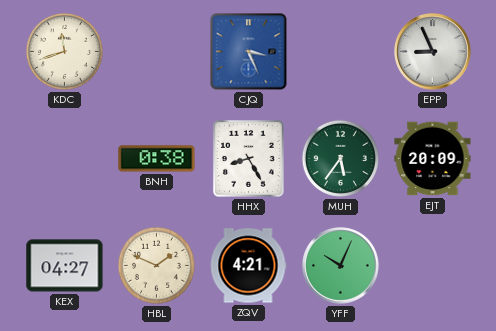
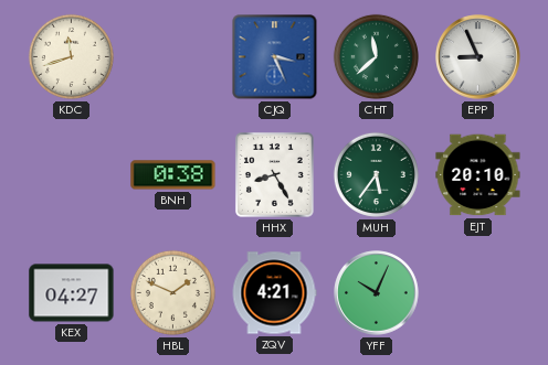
CHT: none -> 11:38
EJT: 20:09 -> 20:10
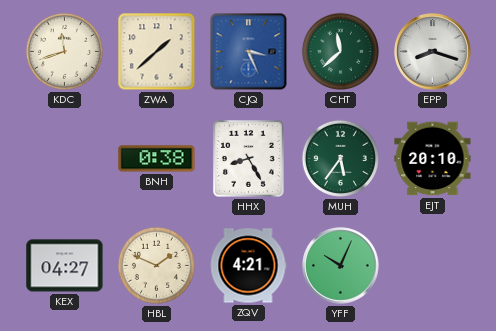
ZWA: none -> 1:38
EPP: 8:56 -> 8:18
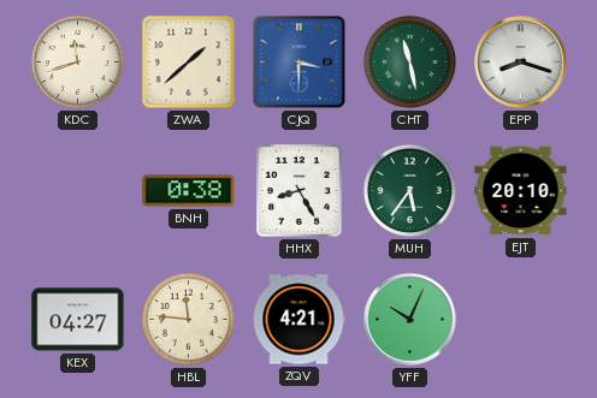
CJQ: 3:26 -> 3:30
CHT: 11:38 -> 11:28
HBL: 1:49 -> 11:46
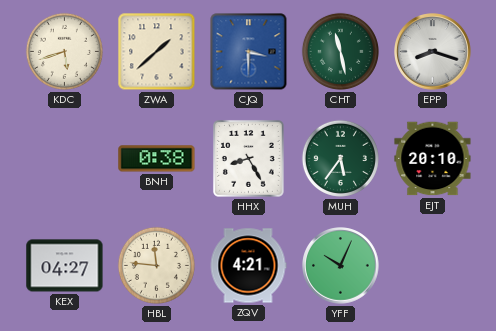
KDC: 11:42 -> 5:42
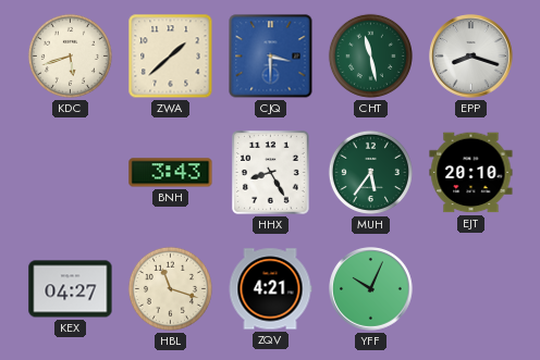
BNH: 0:38 -> 3:43
HBL: 11:46 -> 11:18
